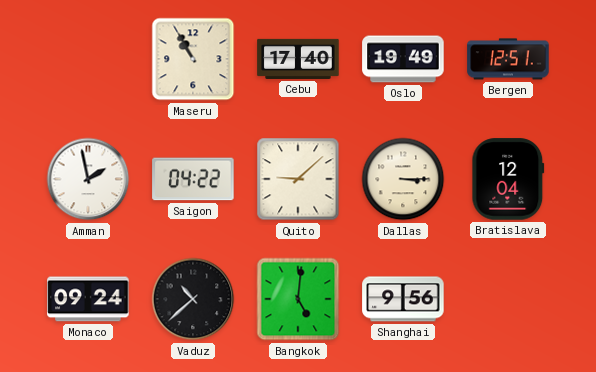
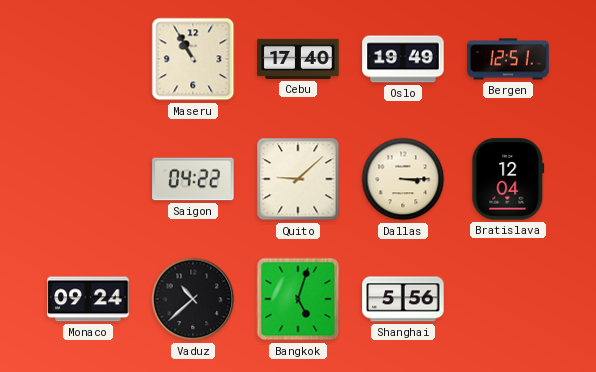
Amman: 1:58 -> none
Bangkok: 5:01 -> 5:03
Shanghai: 9:56 -> 5:56
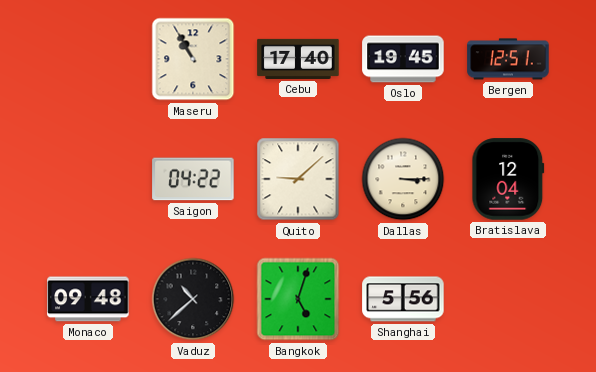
Oslo: 19:49 -> 19:45
Monaco: 09:24 -> 09:48
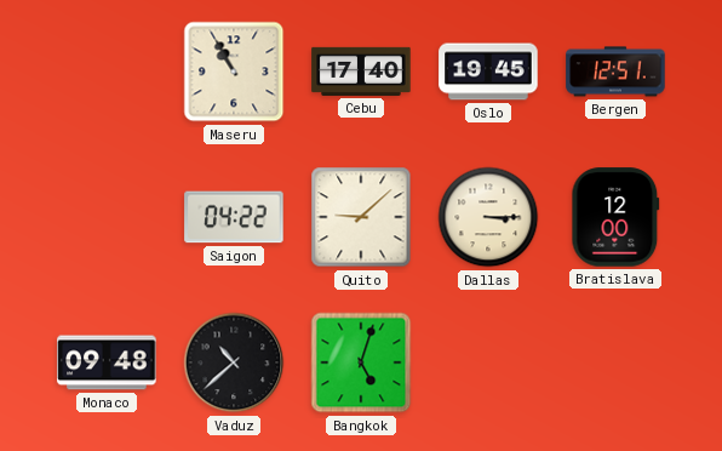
Bratislava: 12:04 -> 12:00
Shanghai: 5:56 -> none
